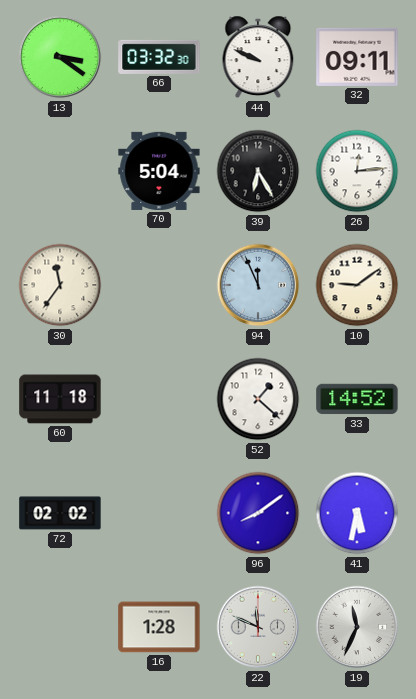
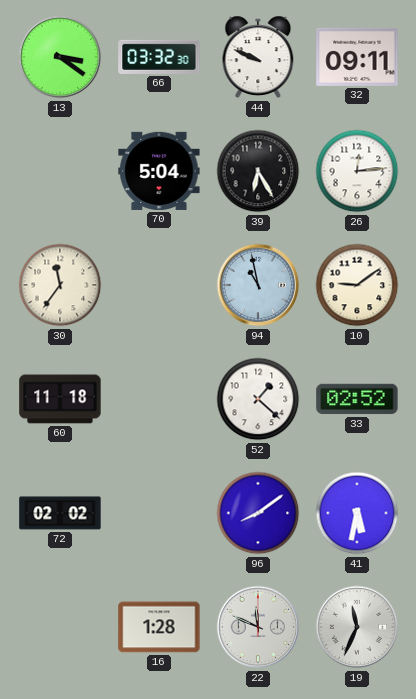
94: 11:56 -> 10:58
33: 14:52 -> 02:52
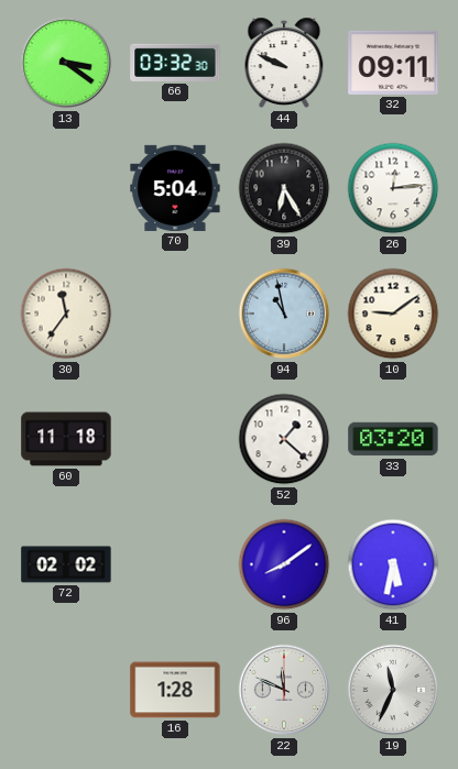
33: 02:52 -> 03:20
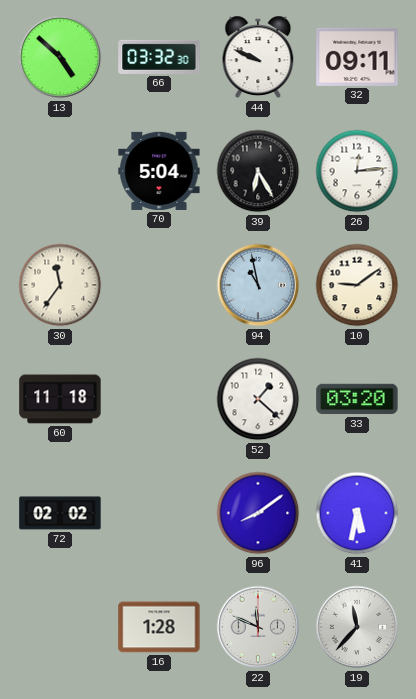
13: 3:21 -> 4:52
19: 11:34 -> 11:37
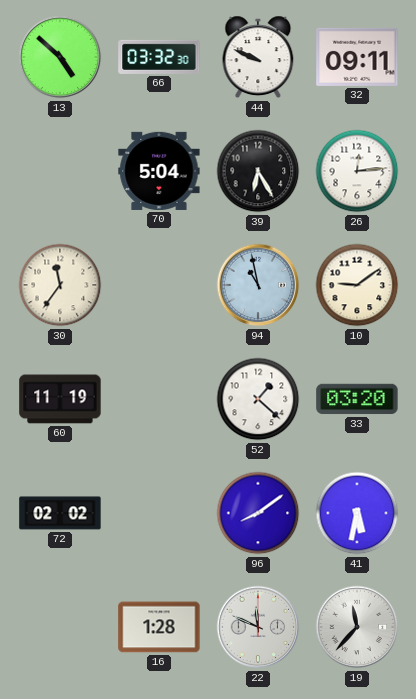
60: 11:18 -> 11:19
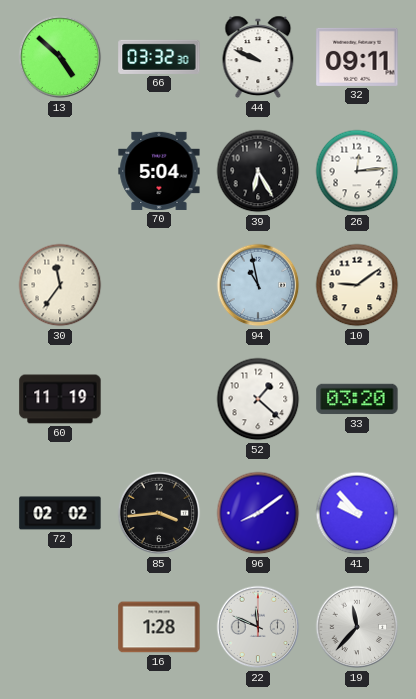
85: none -> 3:44
41: 5:32 -> 9:53
